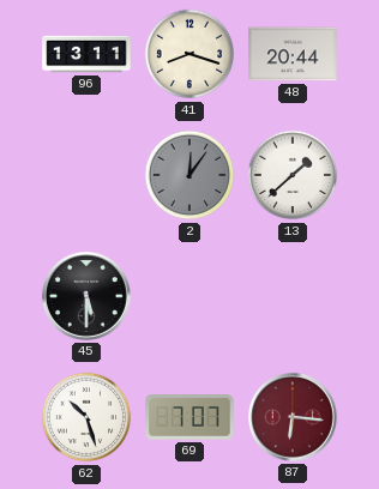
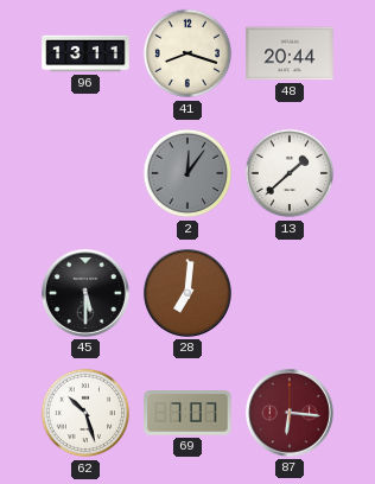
28: none -> 7:01
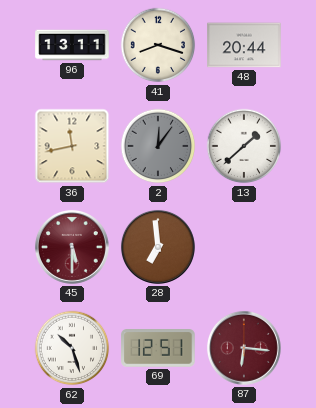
36: none -> 11:43
45 dial: black -> burgundy
28: 7:01 -> 6:59
69: 7:07 -> 12:51
